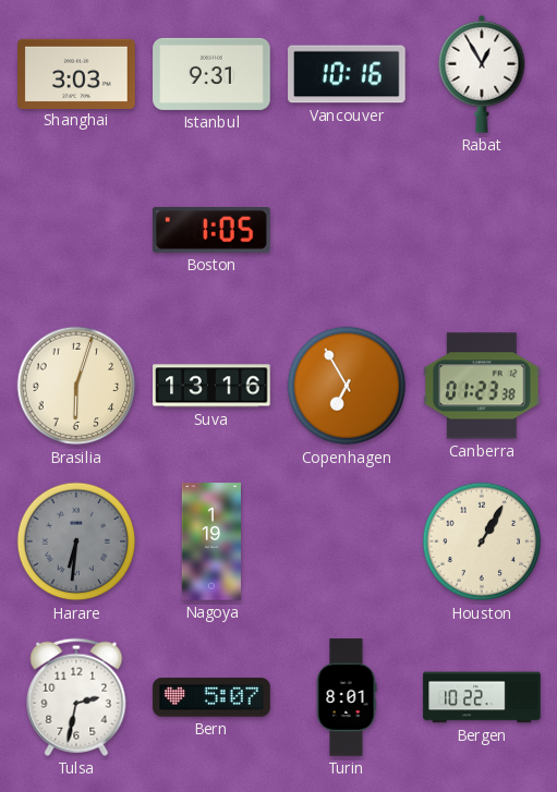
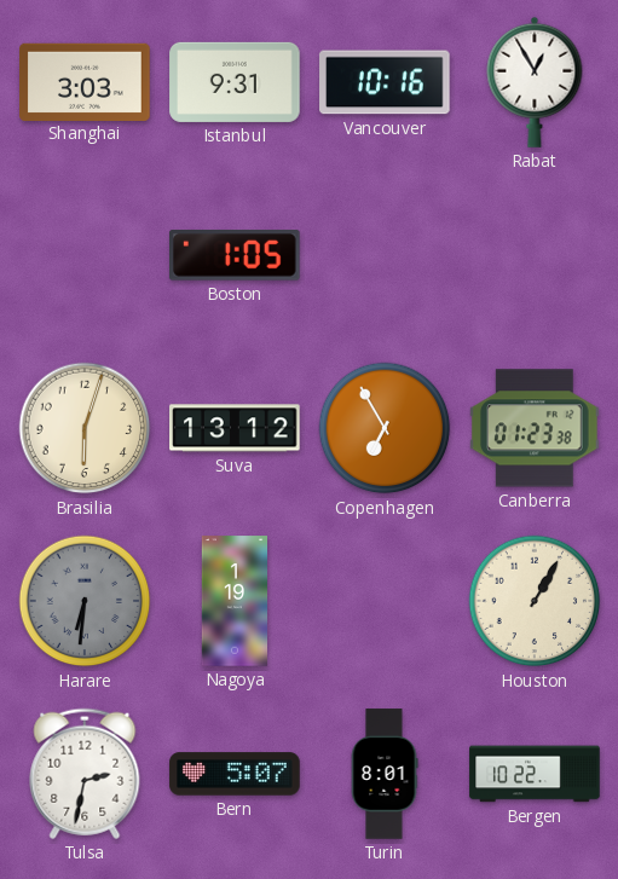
Suva: 13:16 -> 13:12
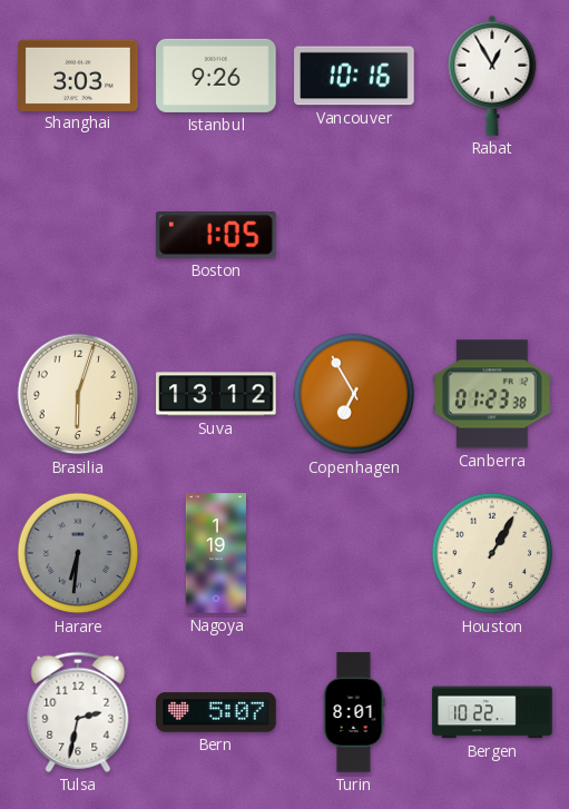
Istanbul: 9:31 -> 9:26
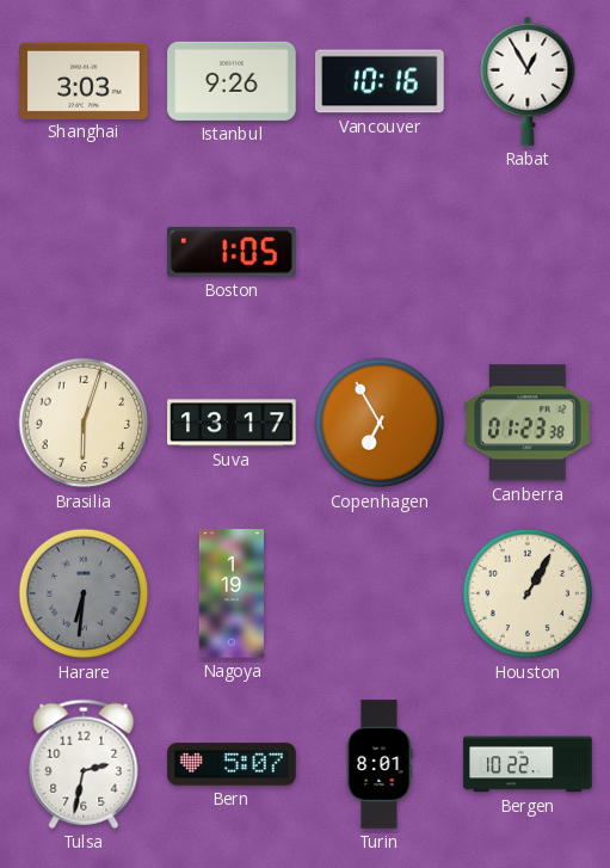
Suva: 13:12 -> 13:17
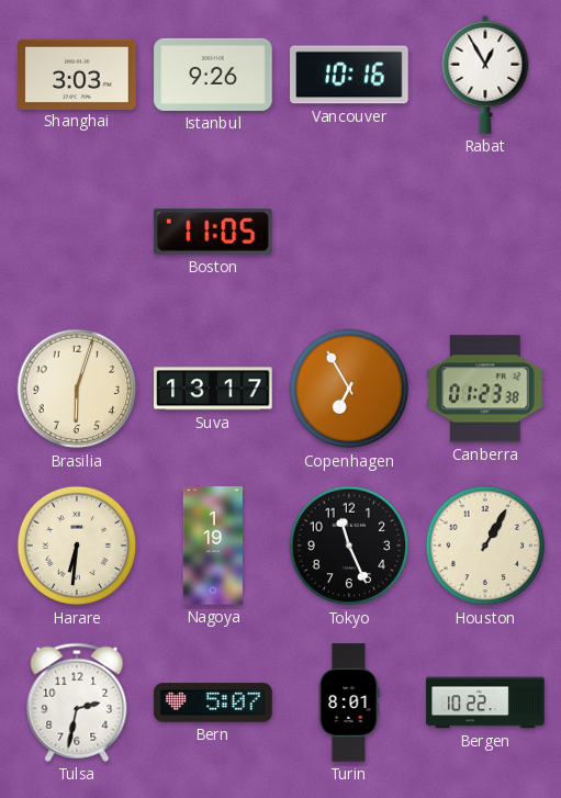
Boston: 1:05 -> 11:05
Harare dial: grey -> cream
Tokyo: none -> 11:26
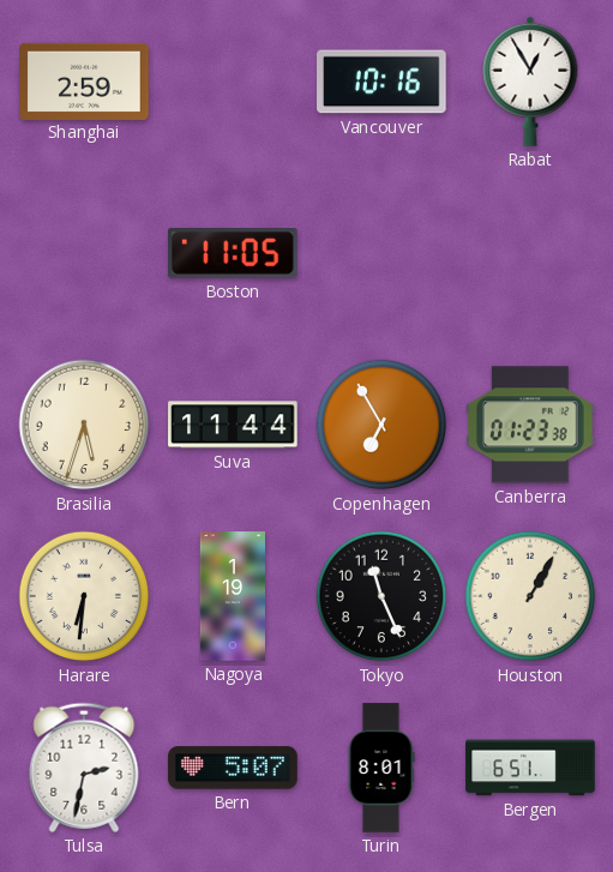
Shanghai: 3:03 -> 2:59
Istanbul: 9:26 -> none
Brasilia: 6:03 -> 5:33
Suva: 13:17 -> 11:44
Bergen: 10:22 -> 6:51
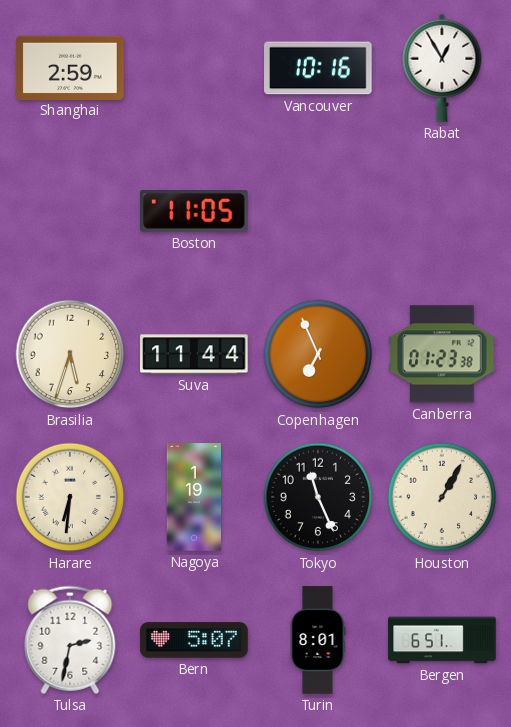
Copenhagen: 6:55 -> 6:56
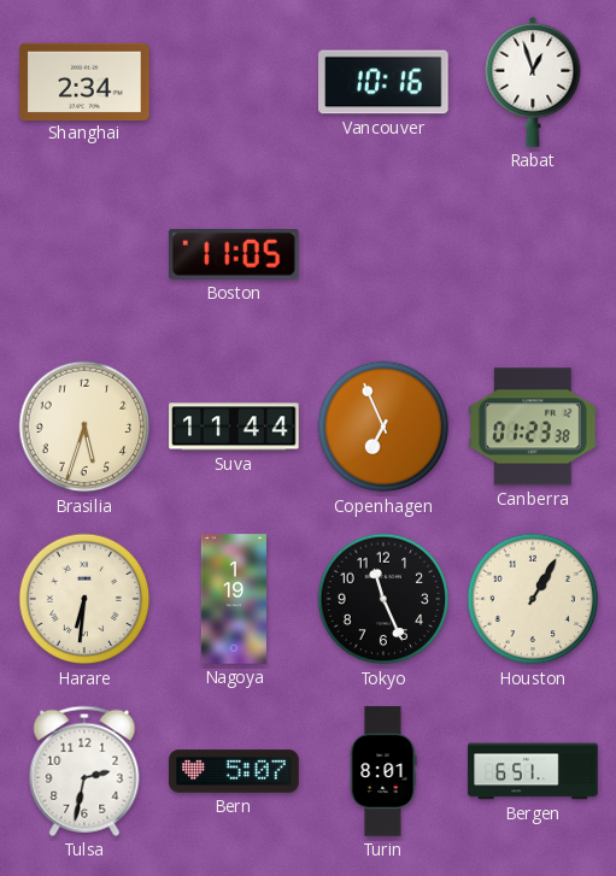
Shanghai: 2:59 -> 2:34
Rabat: 12:55 -> 12:57
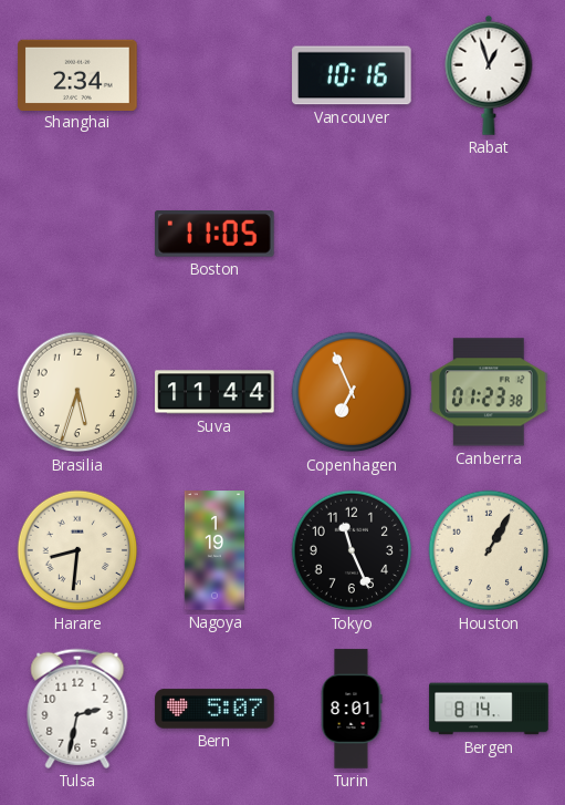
Harare: 6:31 -> 8:31
Bergen: 6:51 -> 8:14
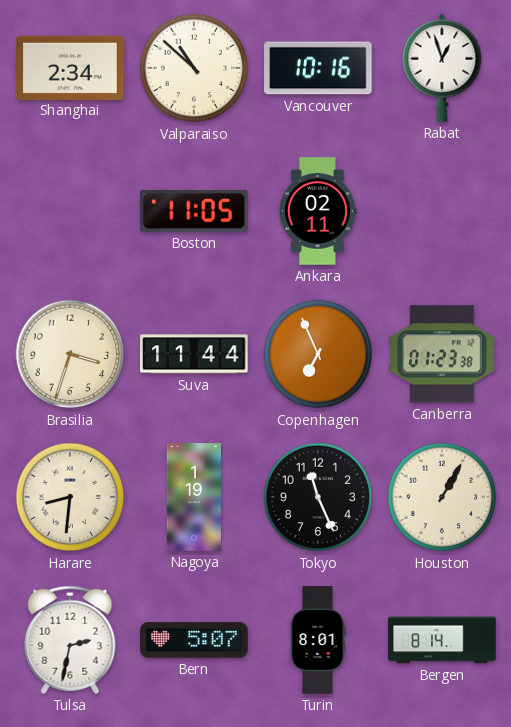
Valparaiso: none -> 10:52
Ankara: none -> 02:11
Brasilia: 5:33 -> 3:33
